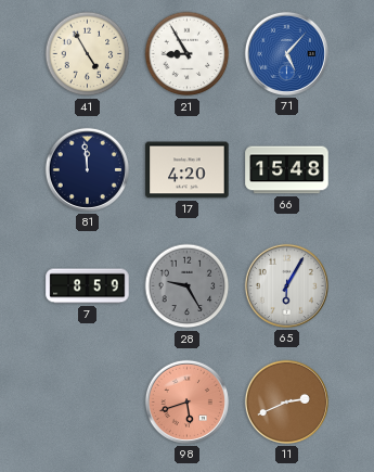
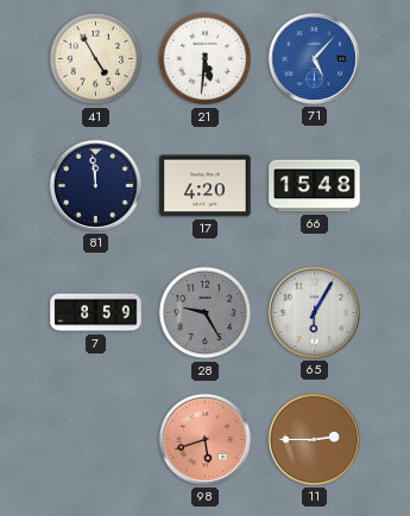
21: 8:55 -> 5:31
11: 2:41 -> 2:45
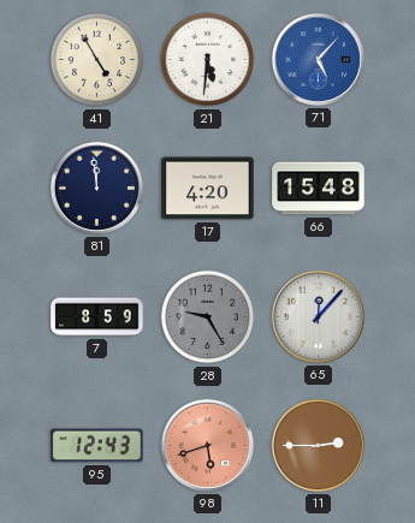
65: 6:05 -> 12:07
95: none -> 12:43
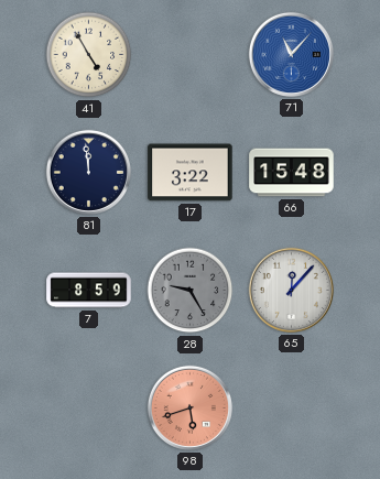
21: 5:31 -> none
71: 5:07 -> 11:07
17: 4:20 -> 3:22
95: 12:43 -> none
11: 2:45 -> none
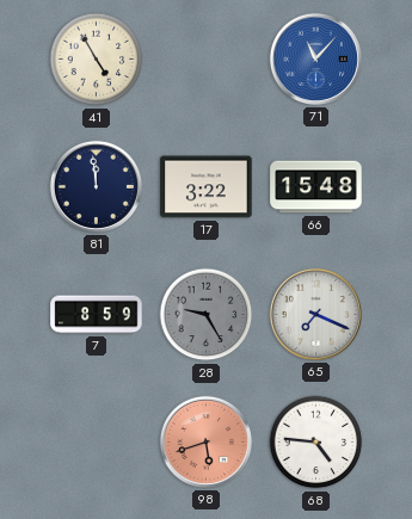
65: 12:07 -> 7:19
68: none -> 4:46
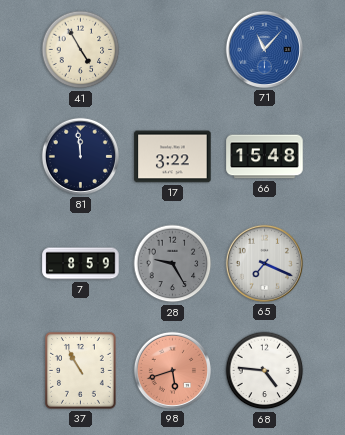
37: none -> 10:55
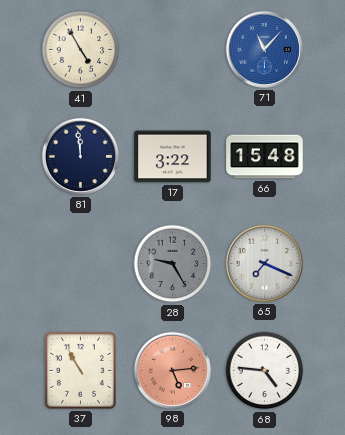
7: 8:59 -> none
98: 5:42 -> 5:14
